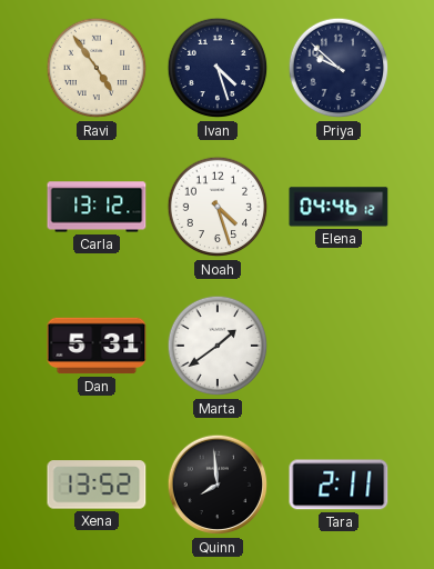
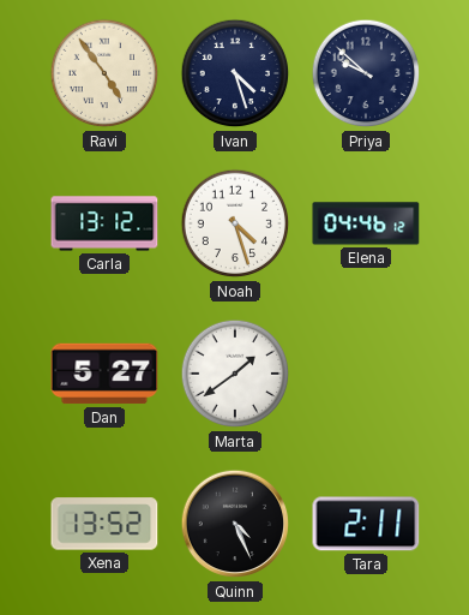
Dan: 5:31 -> 5:27
Quinn: 7:59 -> 4:26
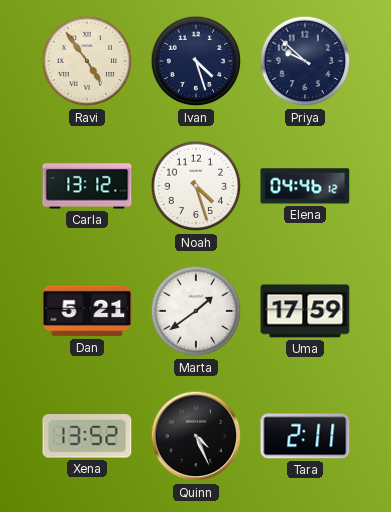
Dan: 5:27 -> 5:21
Uma: none -> 17:59
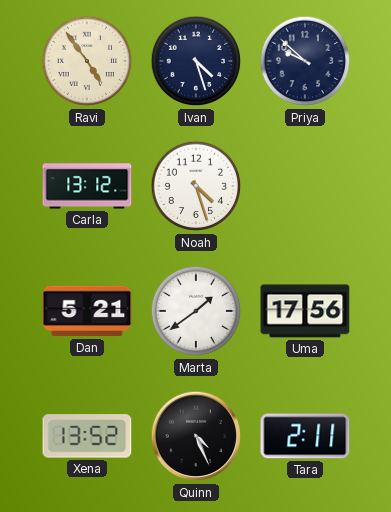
Elena: 04:46 -> none
Uma: 17:59 -> 17:56
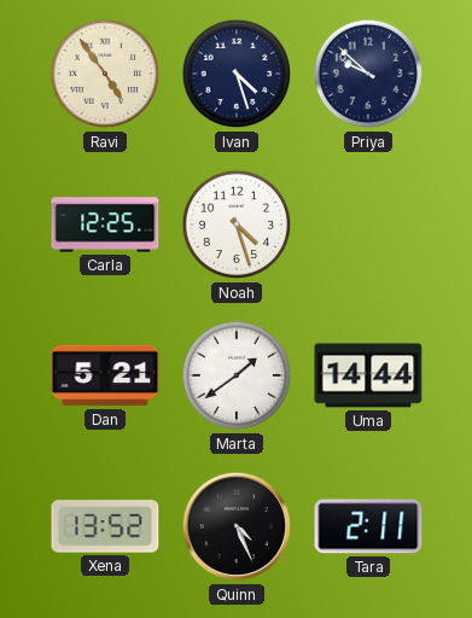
Carla: 13:12 -> 12:25
Uma: 17:56 -> 14:44
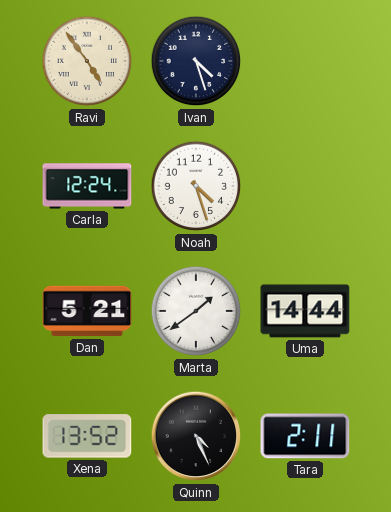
Priya: 9:52 -> none
Carla: 12:25 -> 12:24
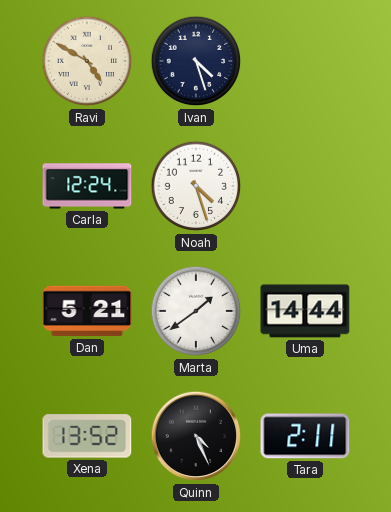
Ravi: 4:54 -> 4:50
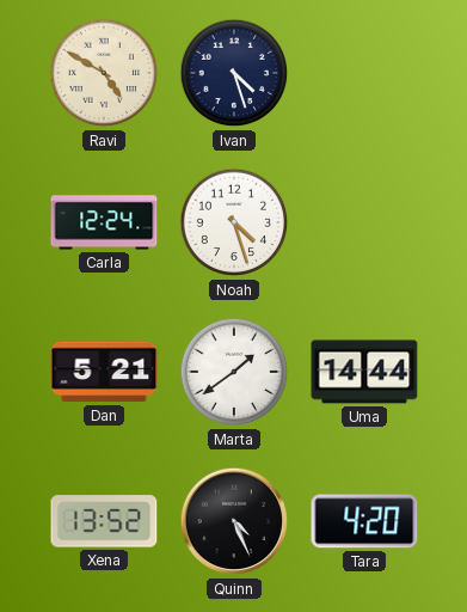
Tara: 2:11 -> 4:20
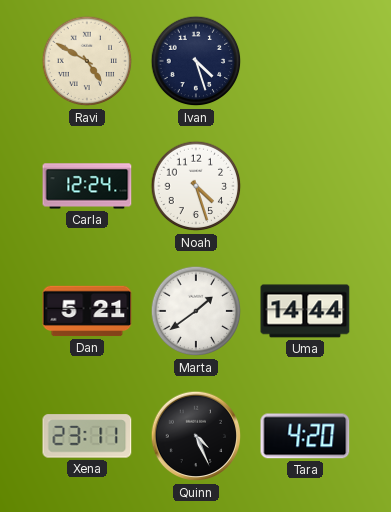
Xena: 13:52 -> 23:11
